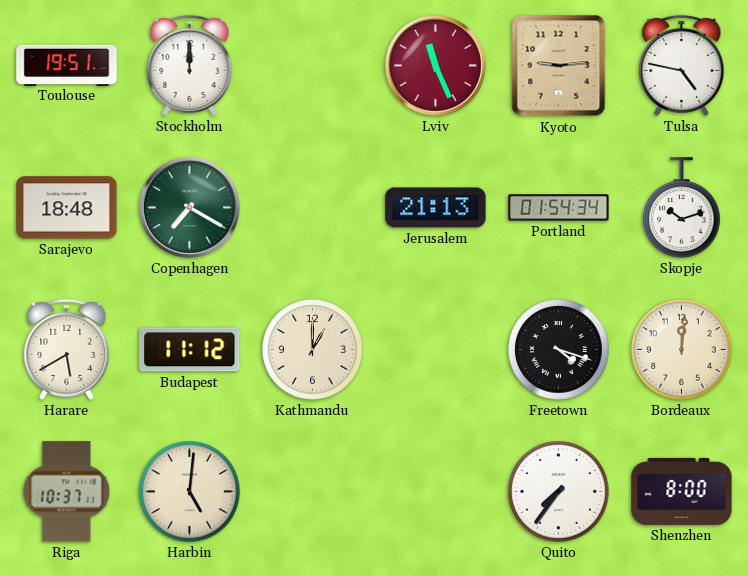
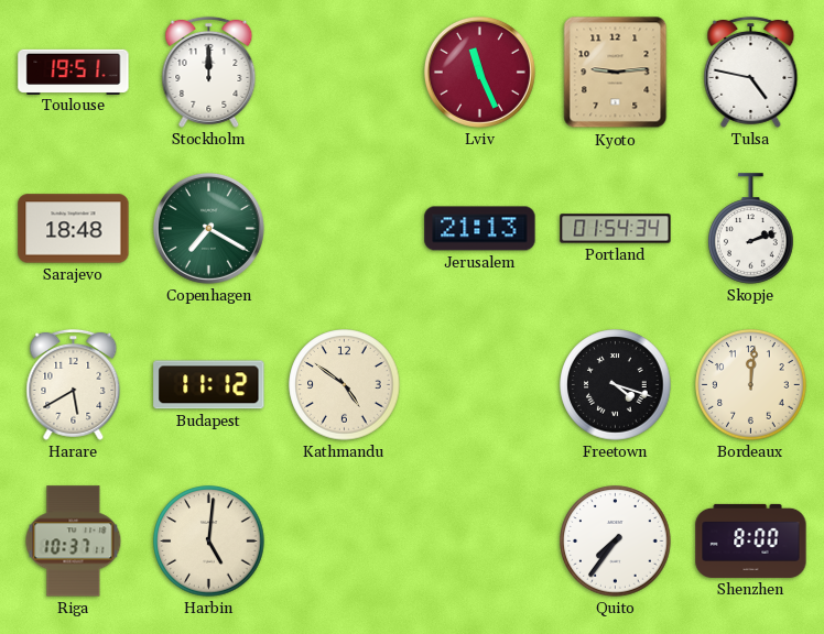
Skopje: 10:12 -> 2:12
Kathmandu: 1:00 -> 4:51
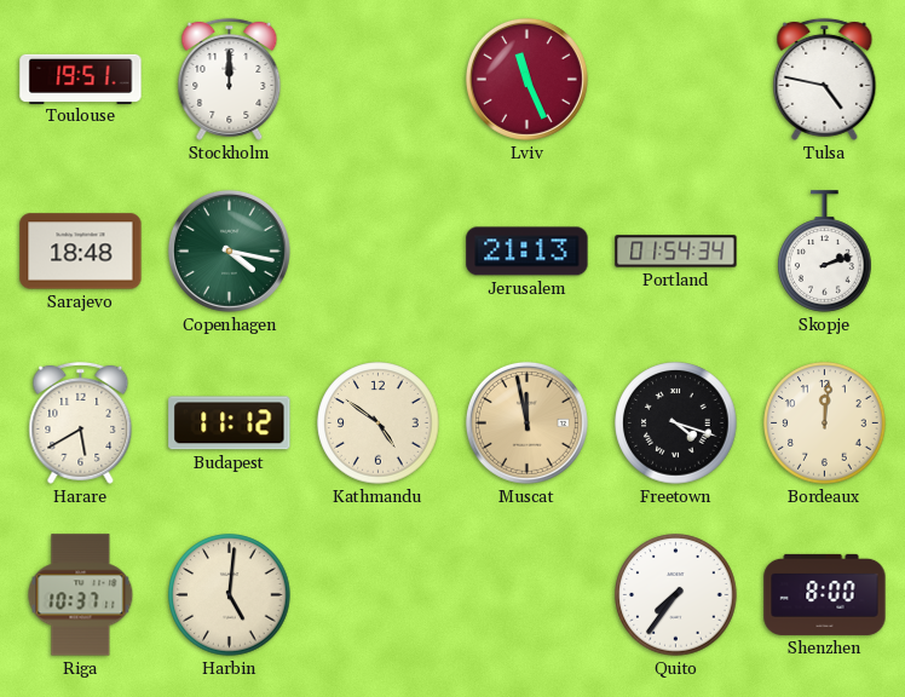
Kyoto: 9:14 -> none
Copenhagen: 7:20 -> 4:17
Muscat: none -> 11:58
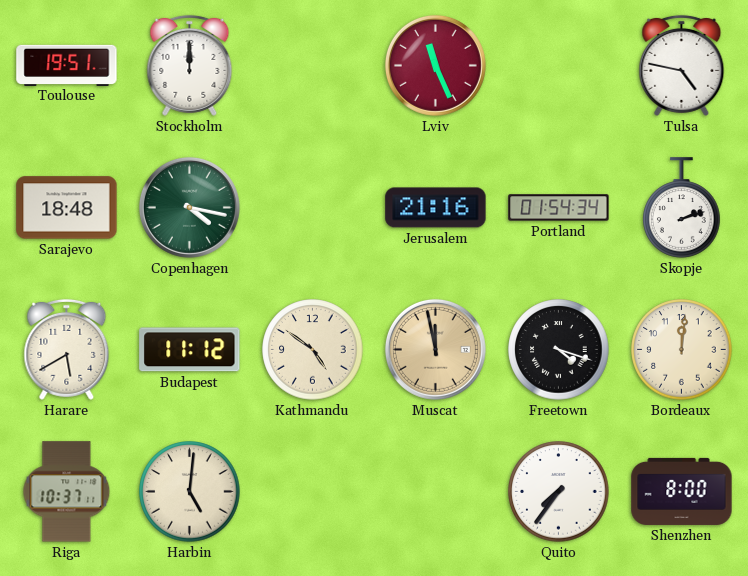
Jerusalem: 21:13 -> 21:16
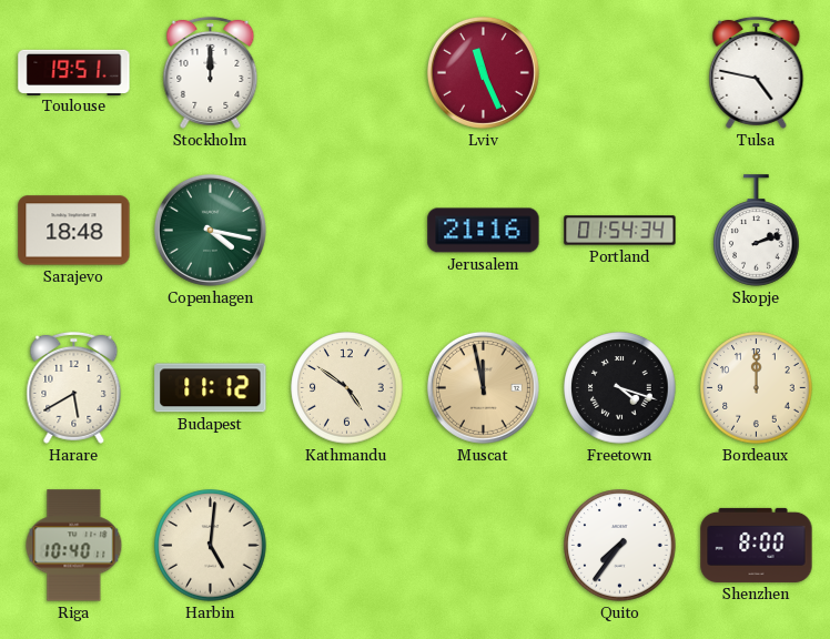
Bordeaux: 12:01 -> 12:00
Riga: 10:37 -> 10:40
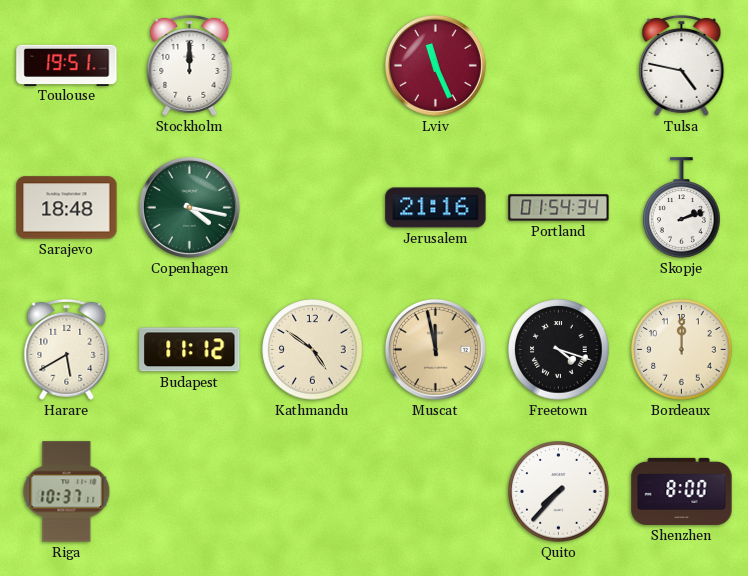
Riga: 10:40 -> 10:37
Harbin: 5:01 -> none
Quito: 7:36 -> 7:37
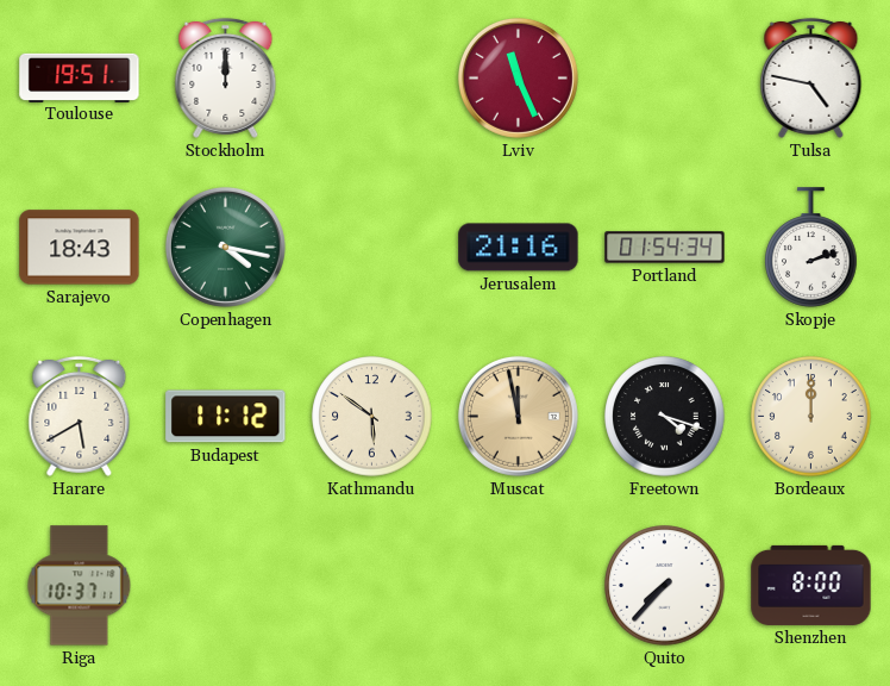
Sarajevo: 18:48 -> 18:43
Kathmandu: 4:51 -> 5:51
